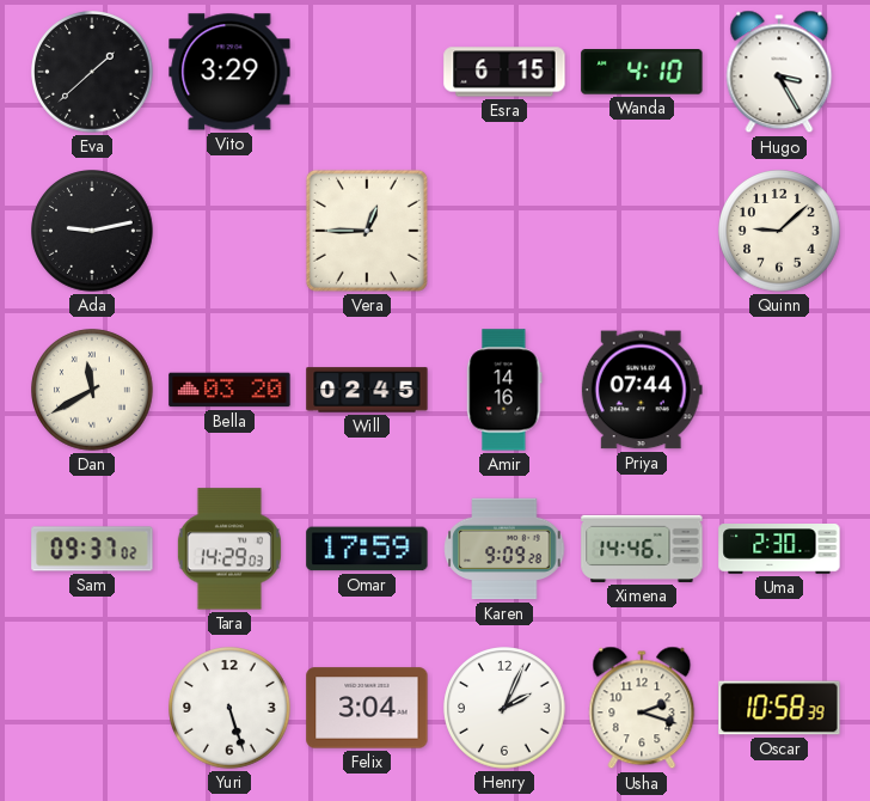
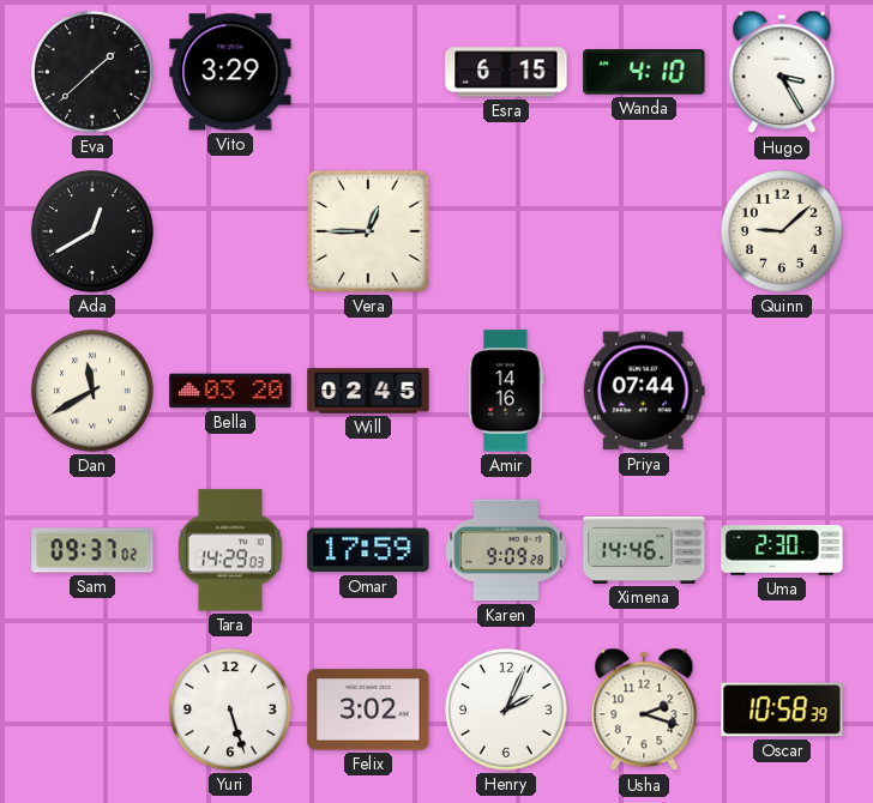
Ada: 9:13 -> 12:40
Felix: 3:04 -> 3:02
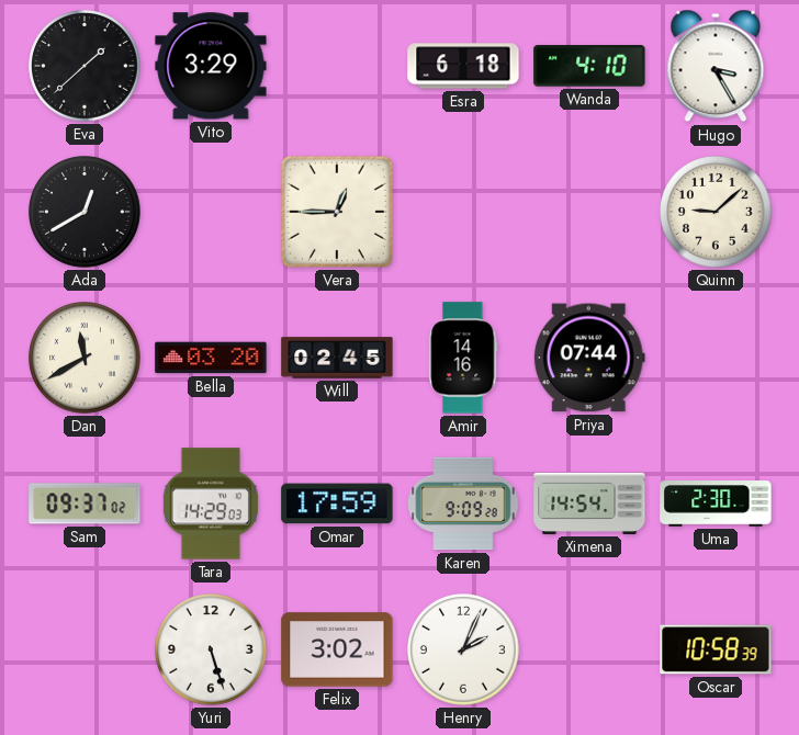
Esra: 6:15 -> 6:18
Ximena: 14:46 -> 14:54
Usha: 2:18 -> none
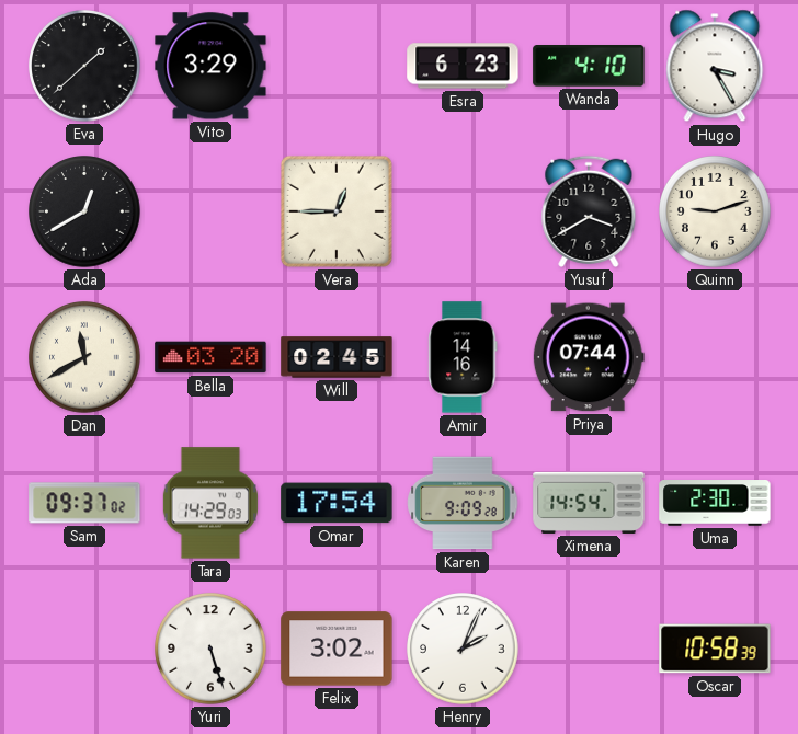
Esra: 6:18 -> 6:23
Yusuf: none -> 3:40
Quinn: 9:08 -> 9:12
Omar: 17:59 -> 17:54
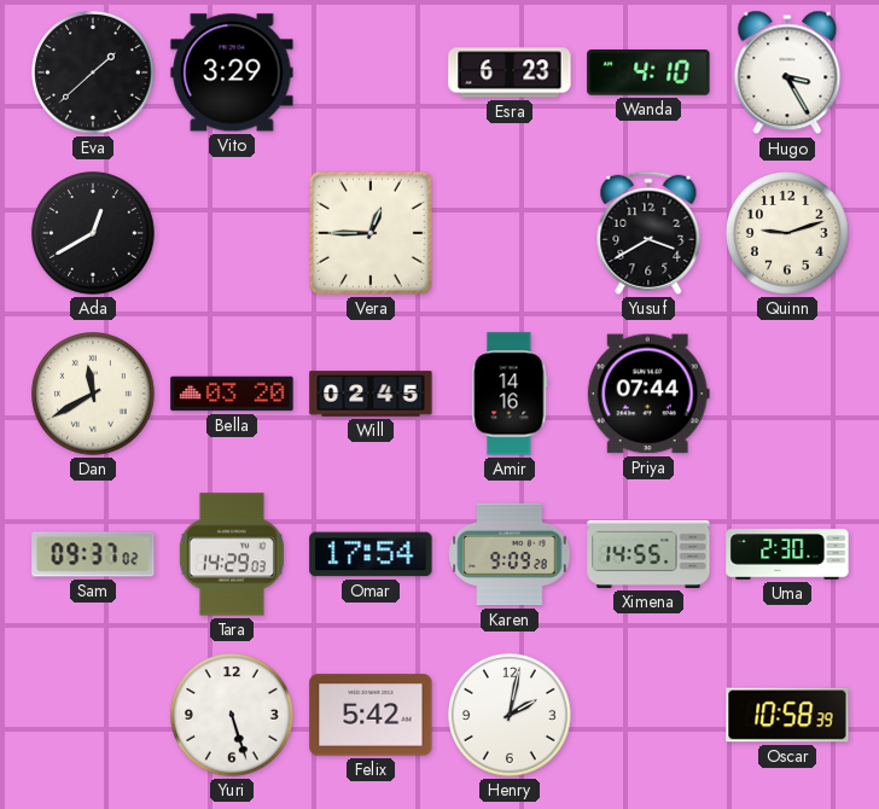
Ximena: 14:54 -> 14:55
Felix: 3:02 -> 5:42
Henry: 2:04 -> 2:02
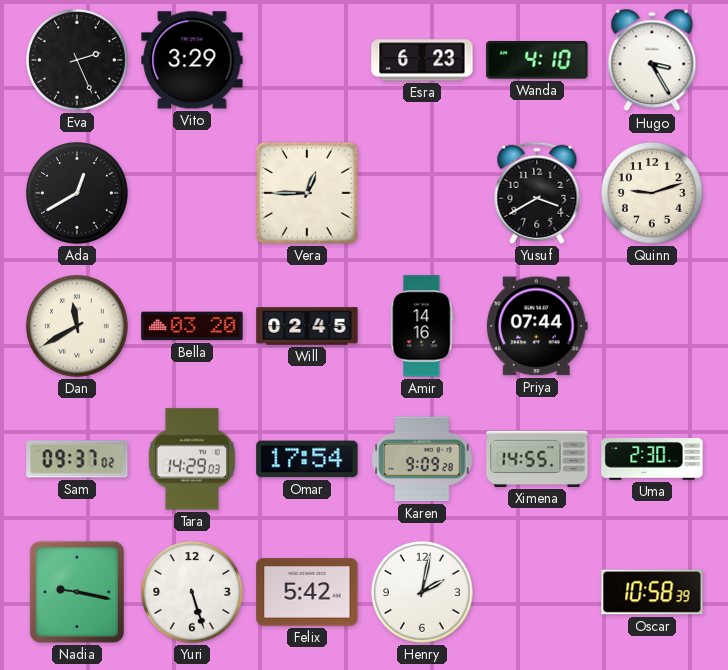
Eva: 1:38 -> 2:26
Nadia: none -> 9:17
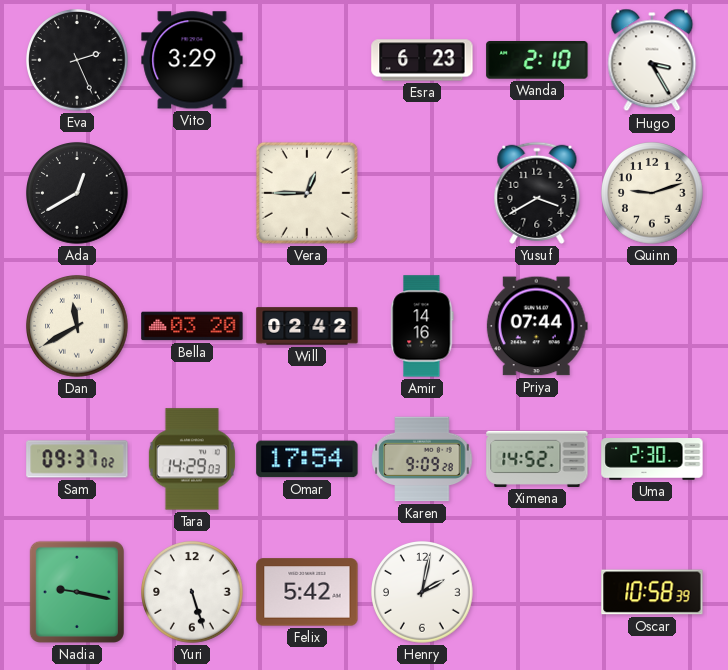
Wanda: 4:10 -> 2:10
Will: 02:45 -> 02:42
Ximena: 14:55 -> 14:52
